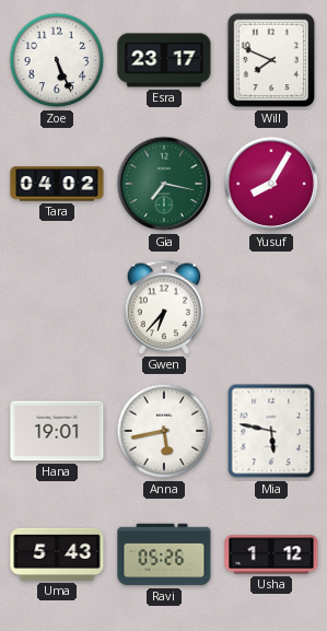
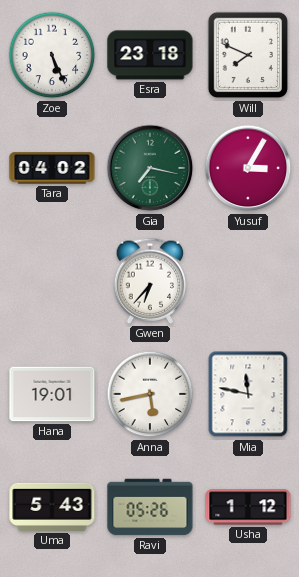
Esra: 23:17 -> 23:18
Yusuf: 8:05 -> 3:05
Mia: 5:47 -> 11:47
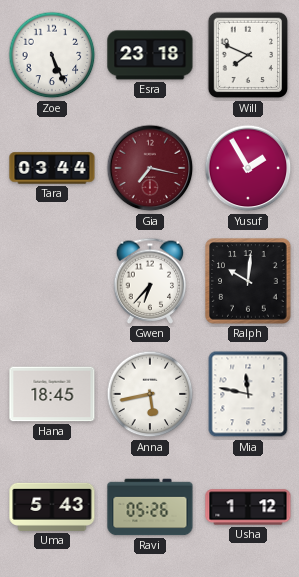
Tara: 04:02 -> 03:44
Gia dial: green -> burgundy
Yusuf: 3:05 -> 1:55
Ralph: none -> 10:01
Hana: 19:01 -> 18:45
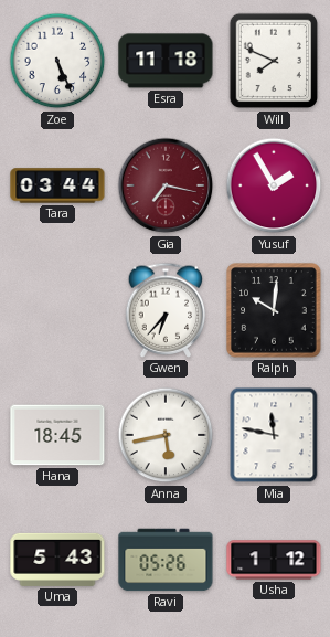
Esra: 23:18 -> 11:18
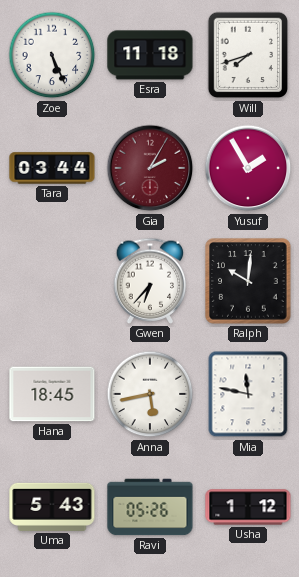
Will: 7:49 -> 7:42
Gia: 7:17 -> 2:05
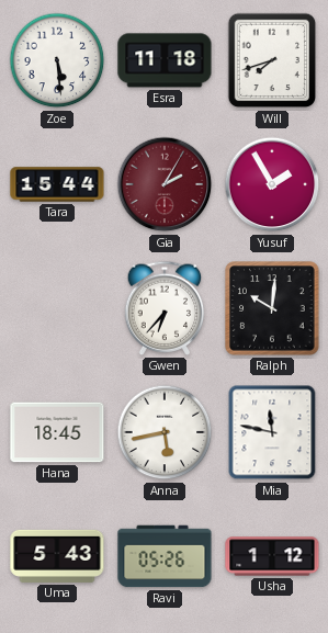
Zoe: 5:26 -> 5:29
Tara: 03:44 -> 15:44
